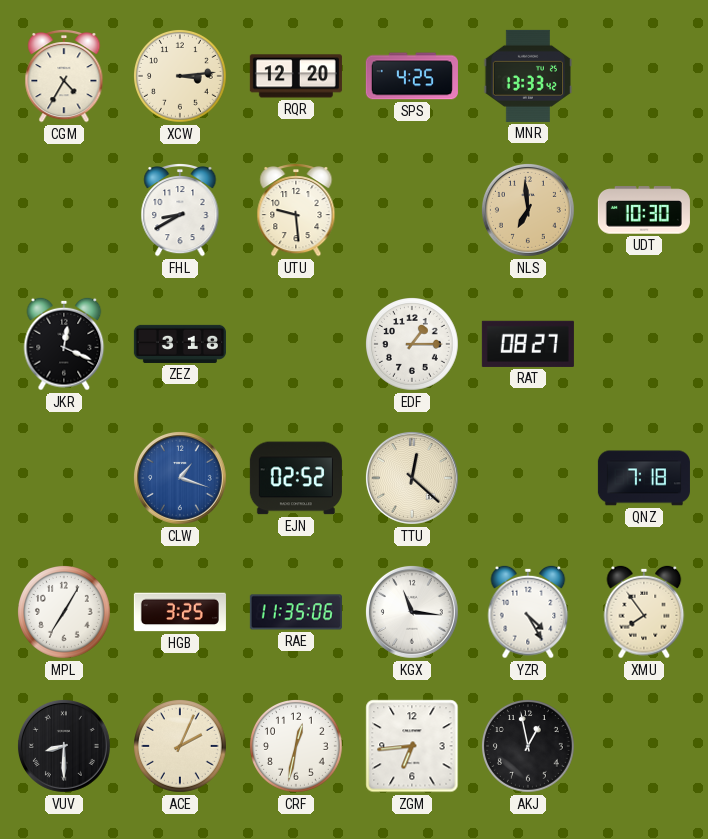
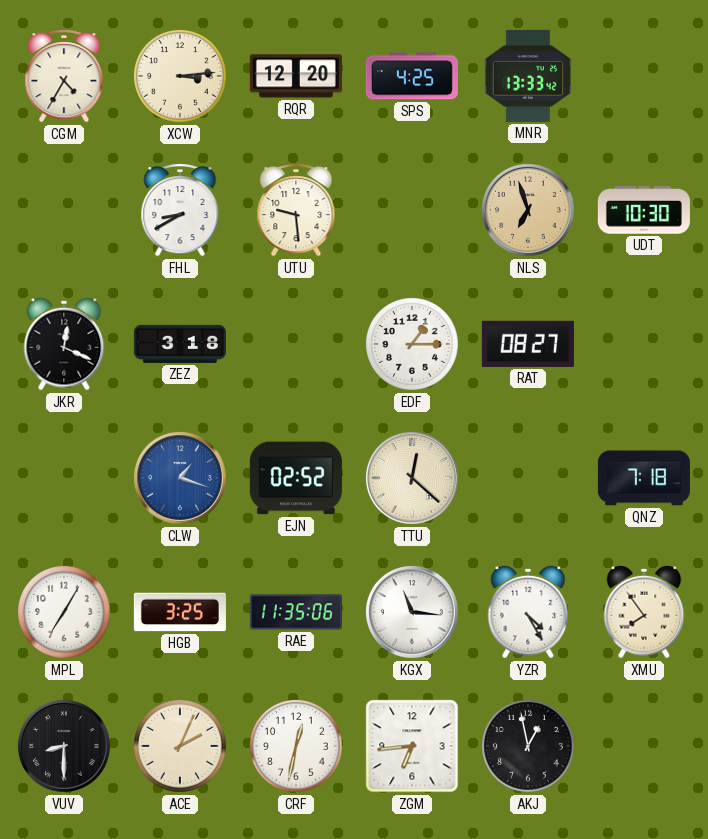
NLS: 6:59 -> 6:57
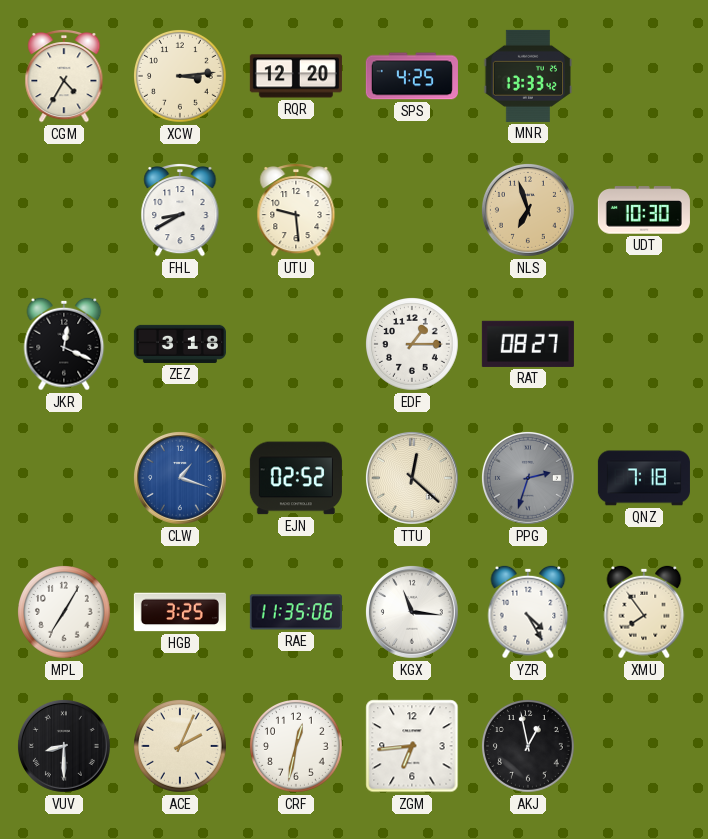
PPG: none -> 2:33
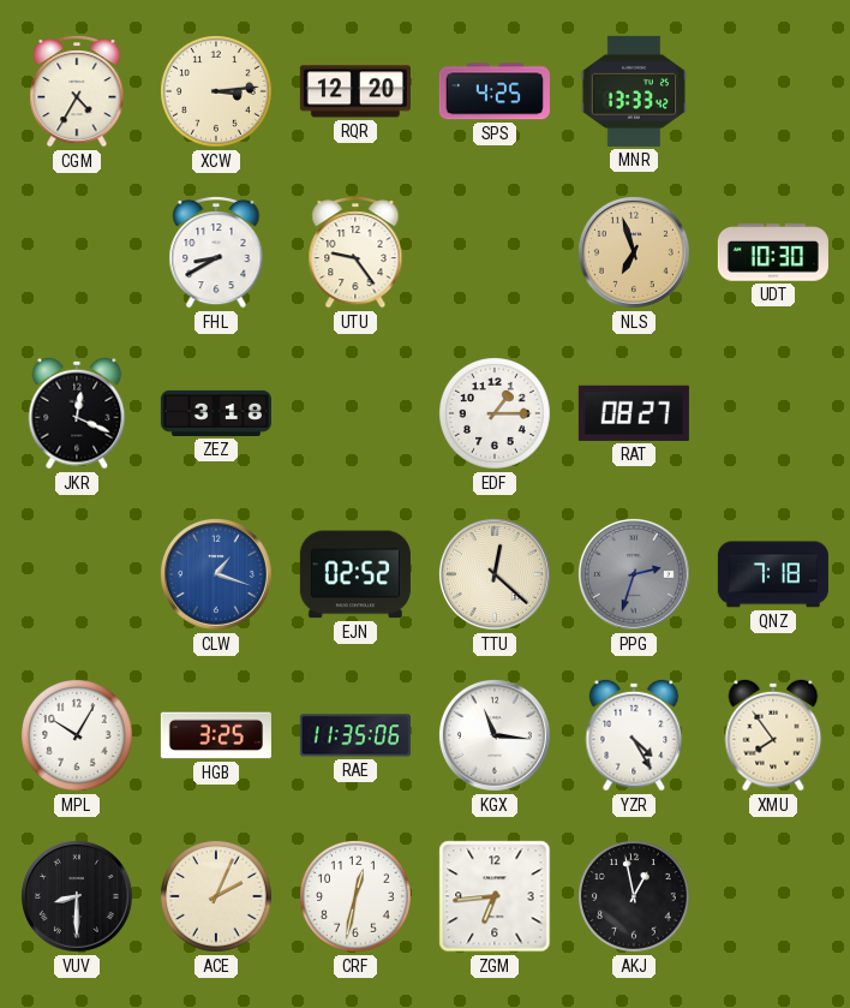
UTU: 9:29 -> 9:24
MPL: 7:05 -> 10:05
